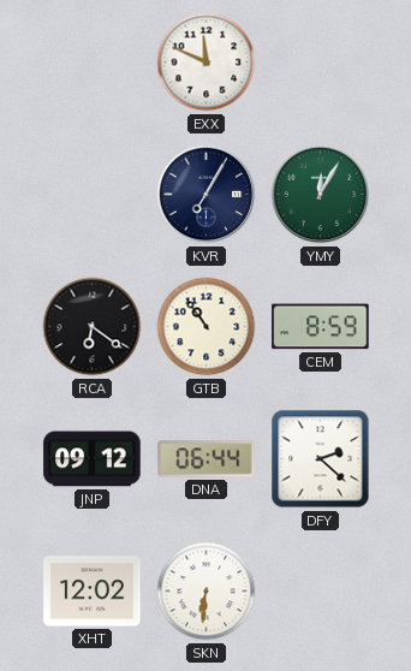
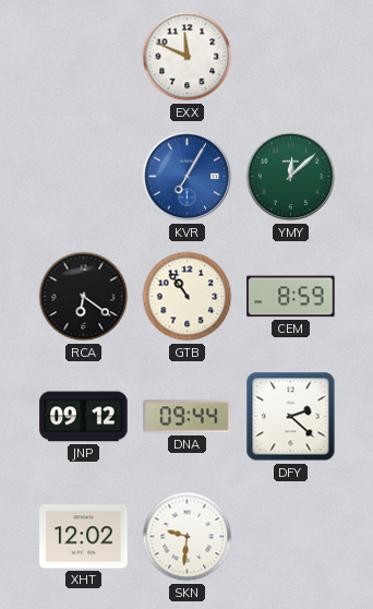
KVR dial: navy -> blue
YMY: 12:05 -> 12:08
DNA: 06:44 -> 09:44
SKN: 6:31 -> 9:31
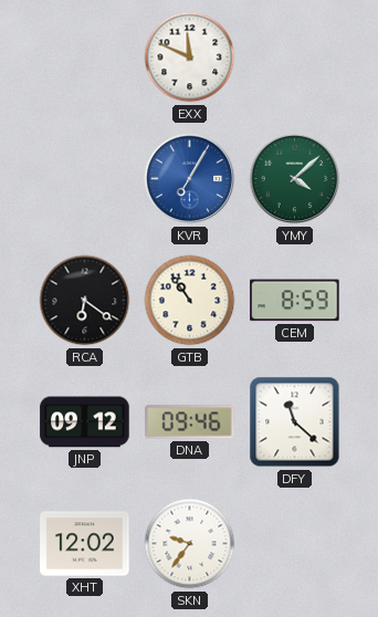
YMY: 12:08 -> 4:08
DNA: 09:44 -> 09:46
DFY: 2:22 -> 11:22
SKN: 9:31 -> 9:36
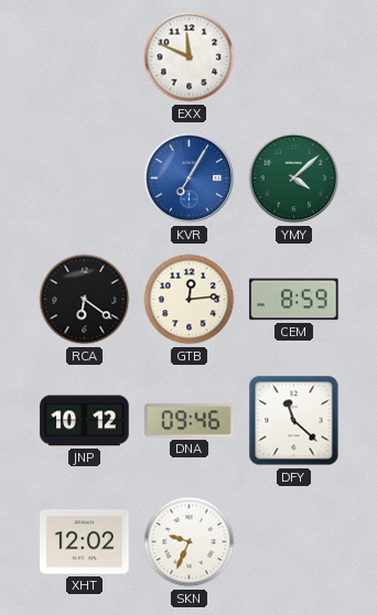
GTB: 10:54 -> 12:14
JNP: 09:12 -> 10:12
SKN: 9:36 -> 9:34
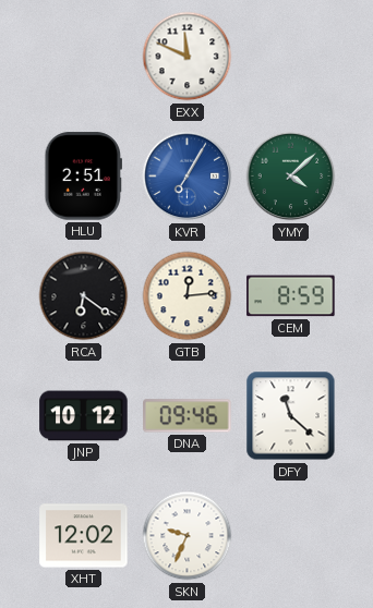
HLU: none -> 2:51
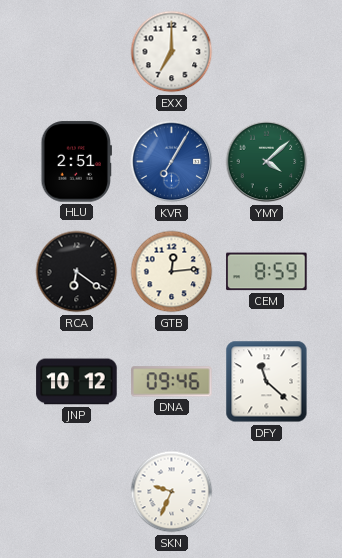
EXX: 11:49 -> 7:00
XHT: 12:02 -> none
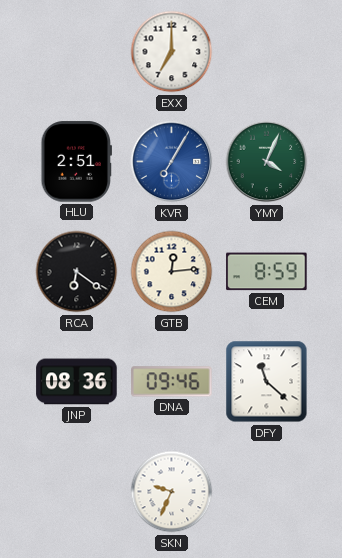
YMY: 4:08 -> 4:04
JNP: 10:12 -> 08:36
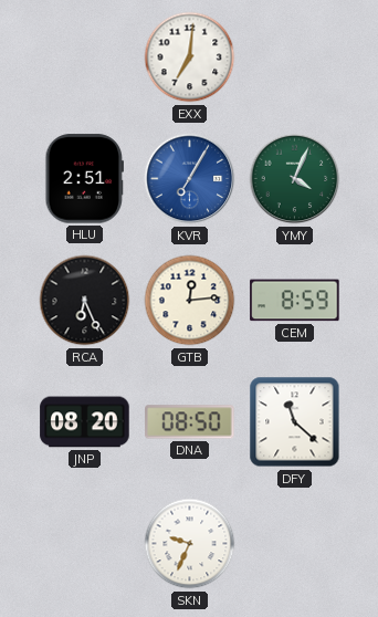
EXX: 7:00 -> 7:01
RCA: 6:21 -> 6:26
JNP: 08:36 -> 08:20
DNA: 09:46 -> 08:50
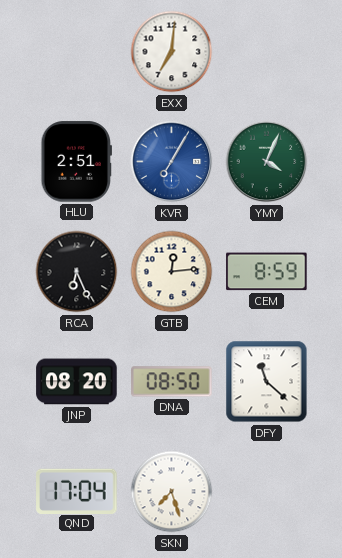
QND: none -> 17:04
SKN: 9:34 -> 7:27
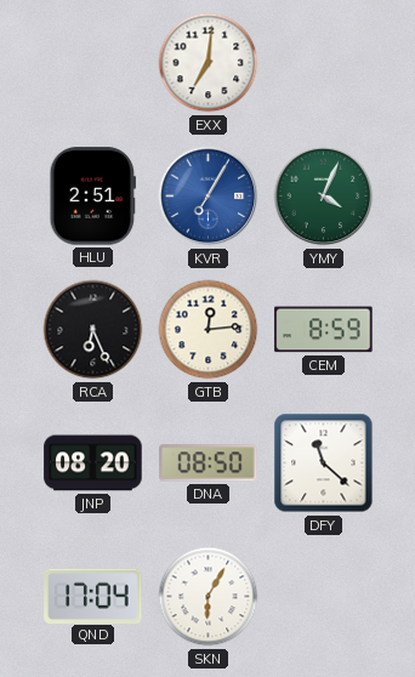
SKN: 7:27 -> 6:05
